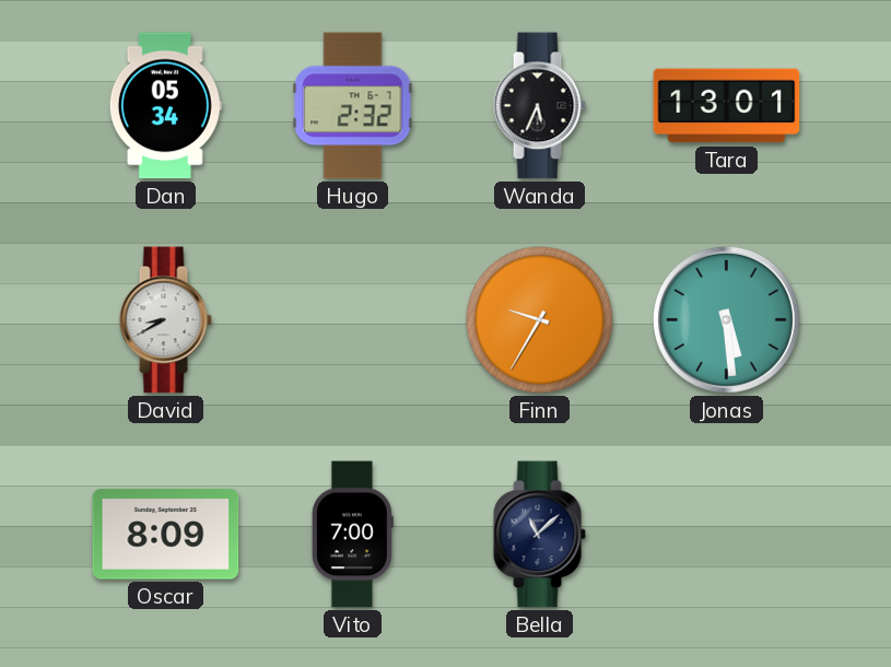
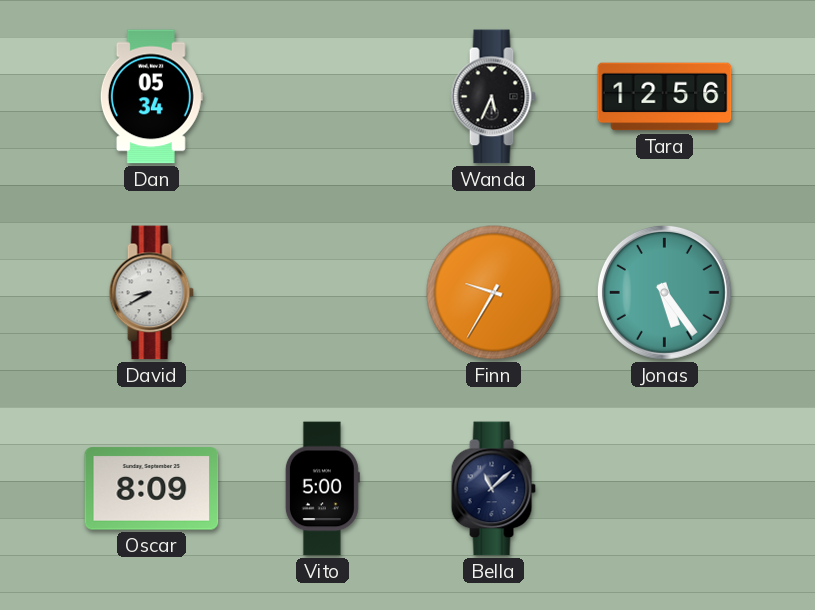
Hugo: 2:32 -> none
Tara: 13:01 -> 12:56
Jonas: 5:29 -> 5:24
Vito: 7:00 -> 5:00
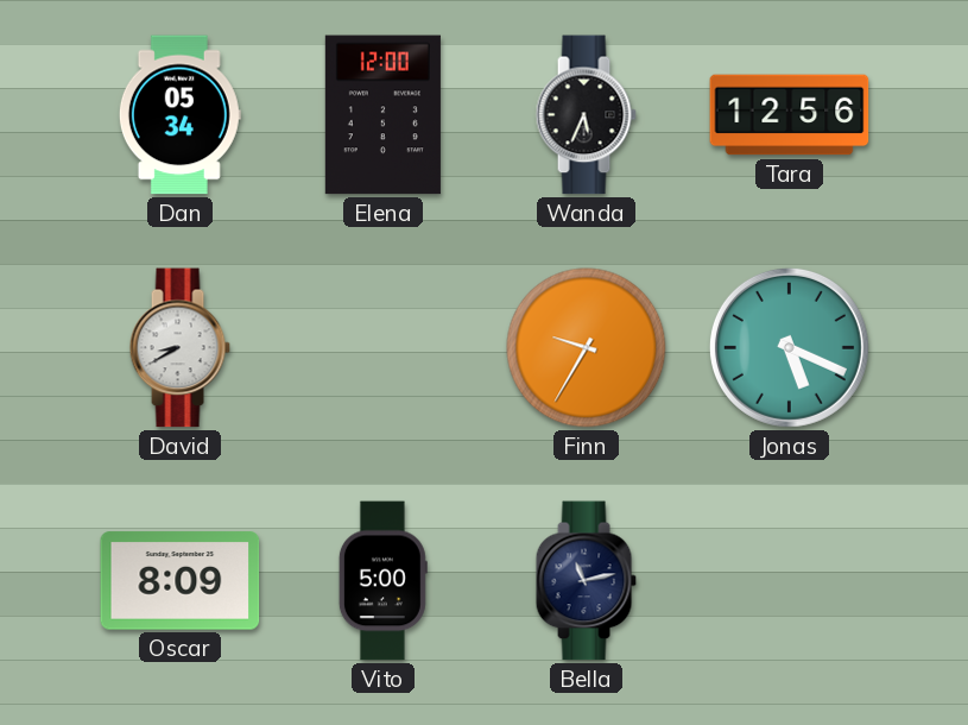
Elena: none -> 12:00
Jonas: 5:24 -> 5:19
Bella: 11:08 -> 11:13
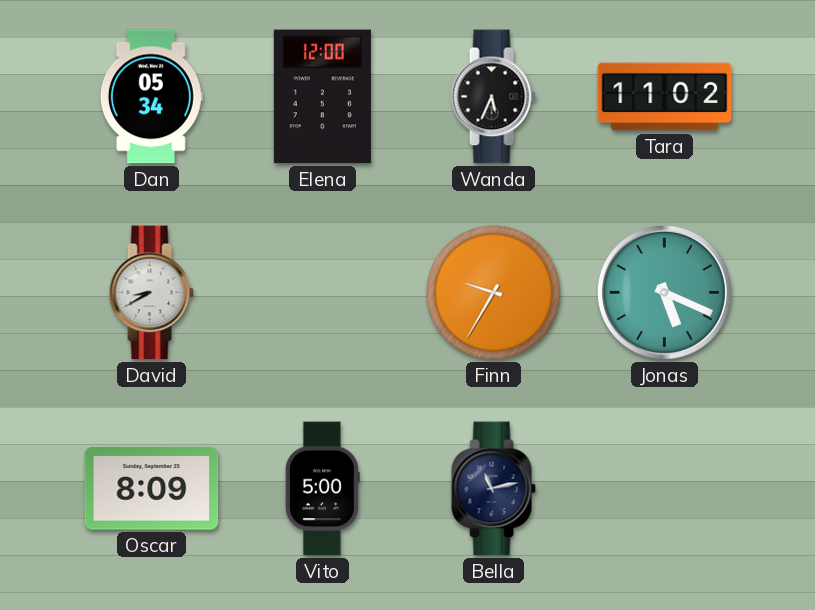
Tara: 12:56 -> 11:02
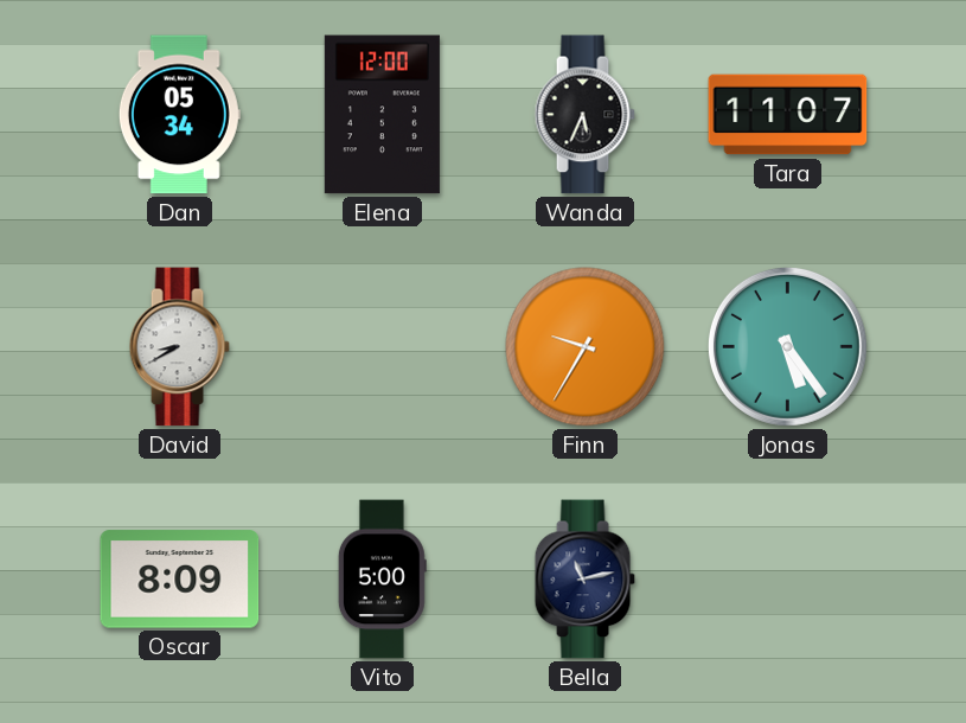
Tara: 11:02 -> 11:07
Jonas: 5:19 -> 5:24
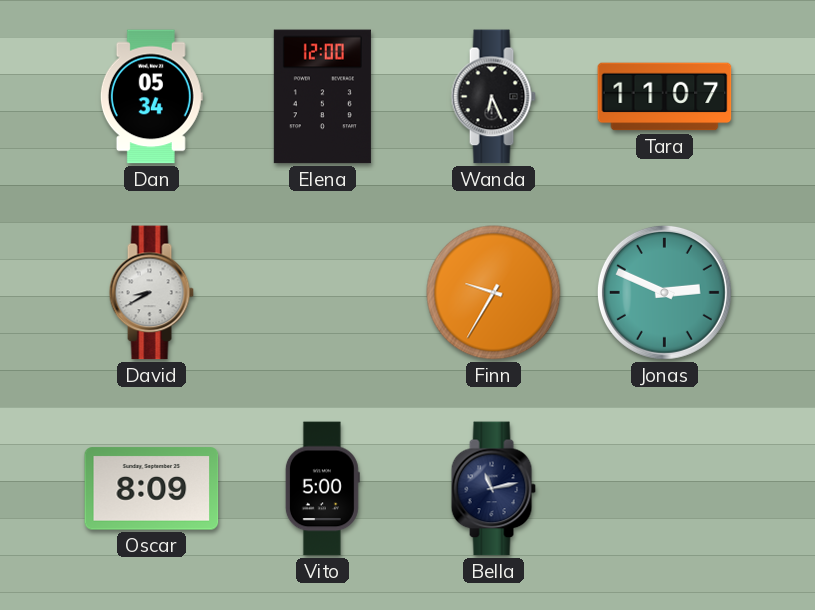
Wanda: 5:34 -> 6:26
Jonas: 5:24 -> 2:49
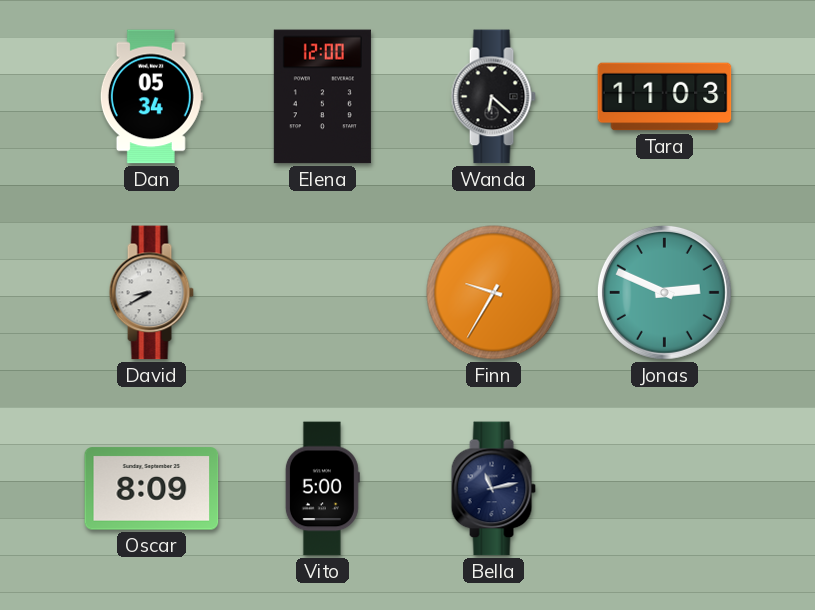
Wanda: 6:26 -> 6:22
Tara: 11:07 -> 11:03
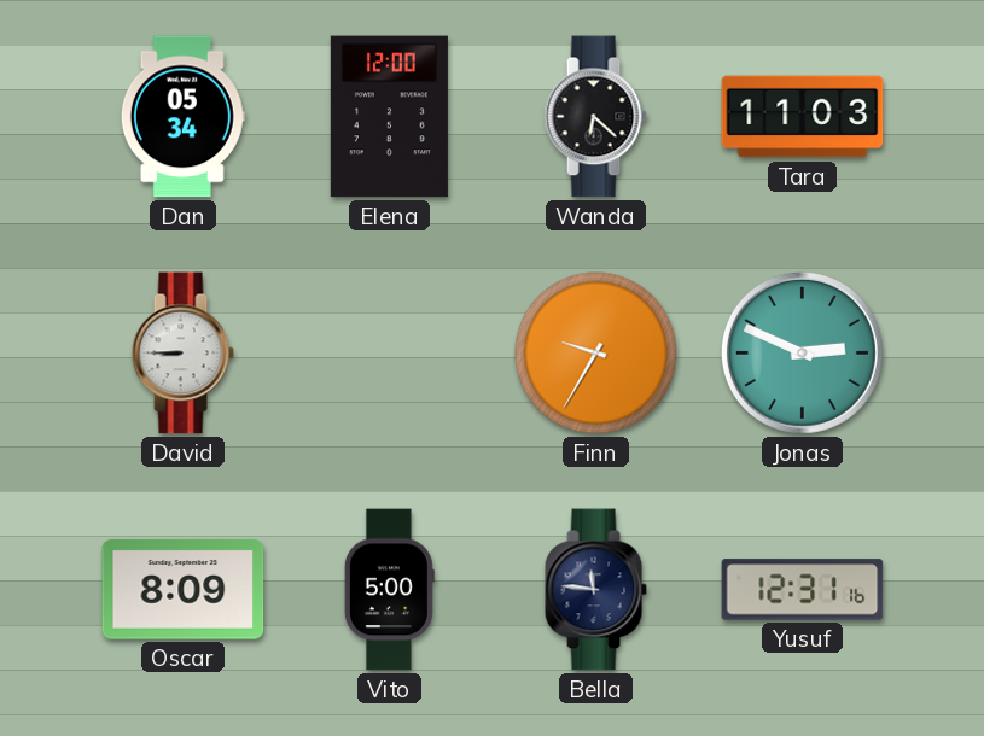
David: 8:40 -> 8:45
Bella: 11:13 -> 11:46
Yusuf: none -> 12:31
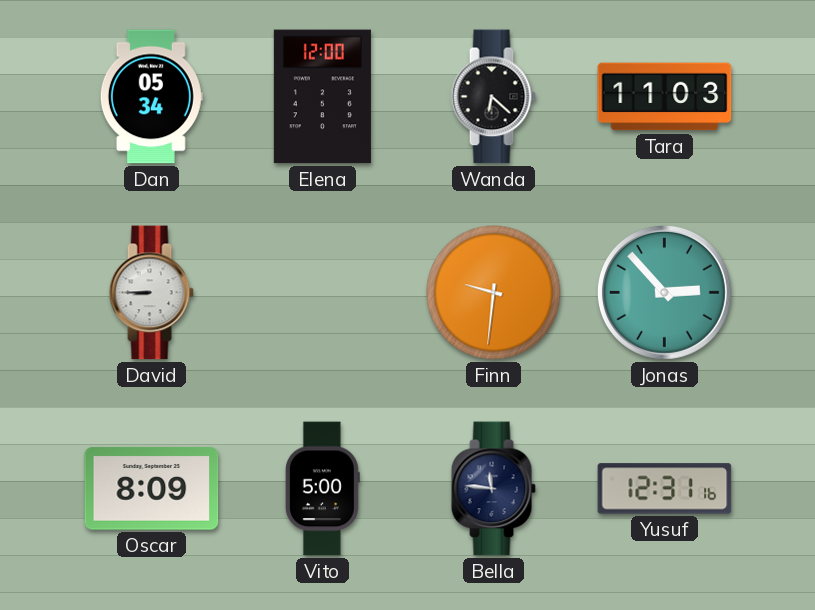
Finn: 9:35 -> 9:31
Jonas: 2:49 -> 2:53
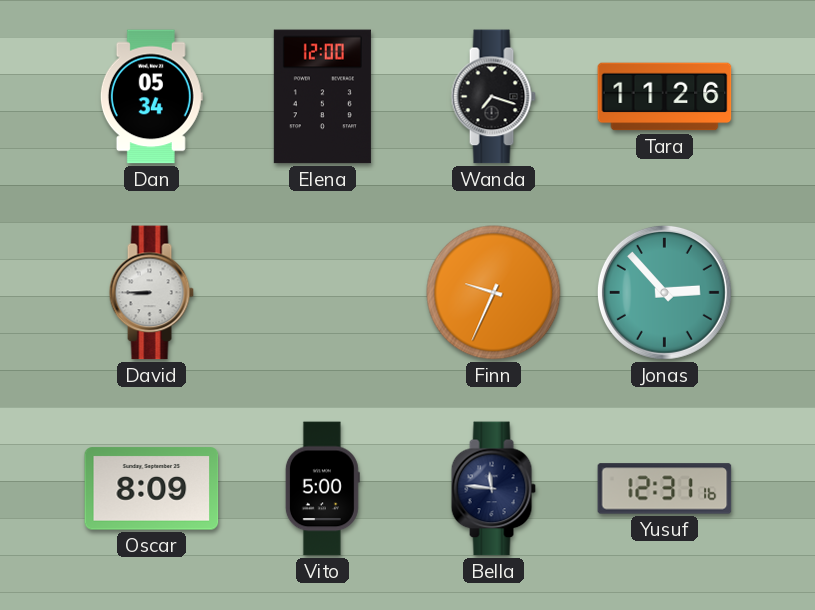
Wanda: 6:22 -> 7:18
Tara: 11:03 -> 11:26
Finn: 9:31 -> 9:34
